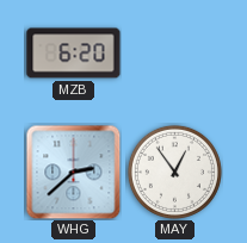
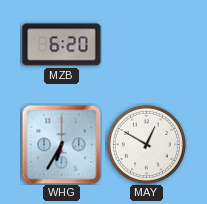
WHG: 2:38 -> 6:35
MAY: 12:54 -> 12:50
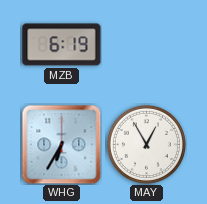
MZB: 6:20 -> 6:19
MAY: 12:50 -> 12:55
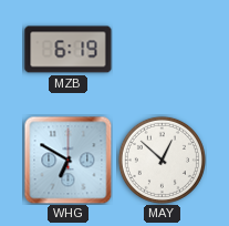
WHG: 6:35 -> 6:50
MAY: 12:55 -> 12:52
